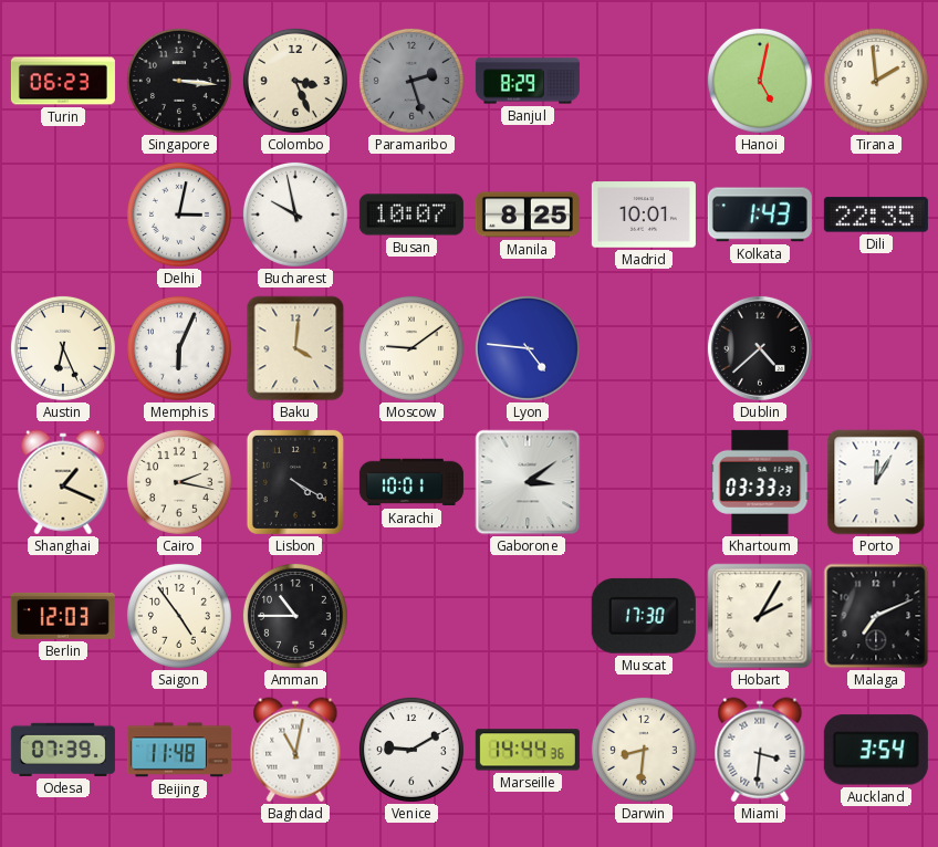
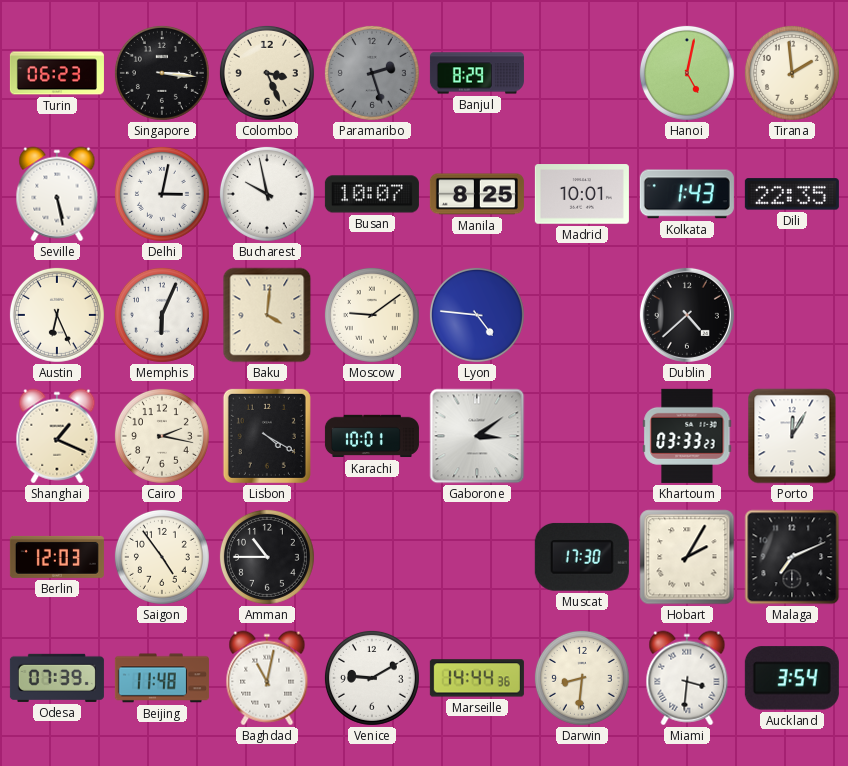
Seville: none -> 5:28
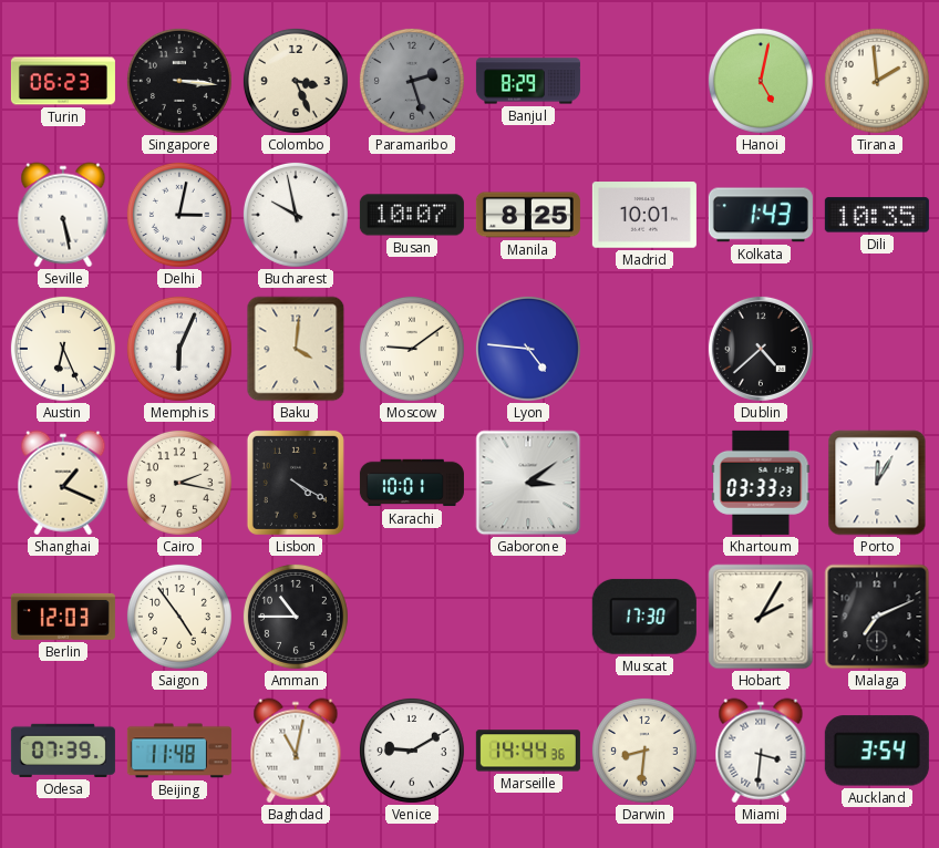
Dili: 22:35 -> 10:35
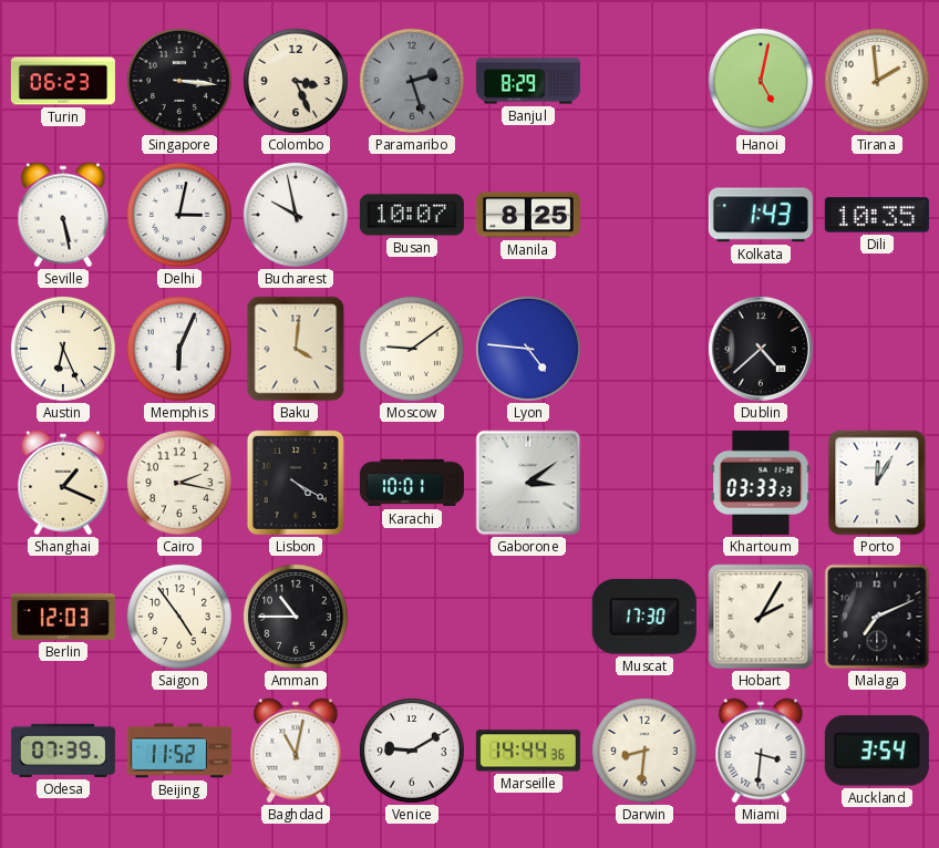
Madrid: 10:01 -> none
Beijing: 11:48 -> 11:52
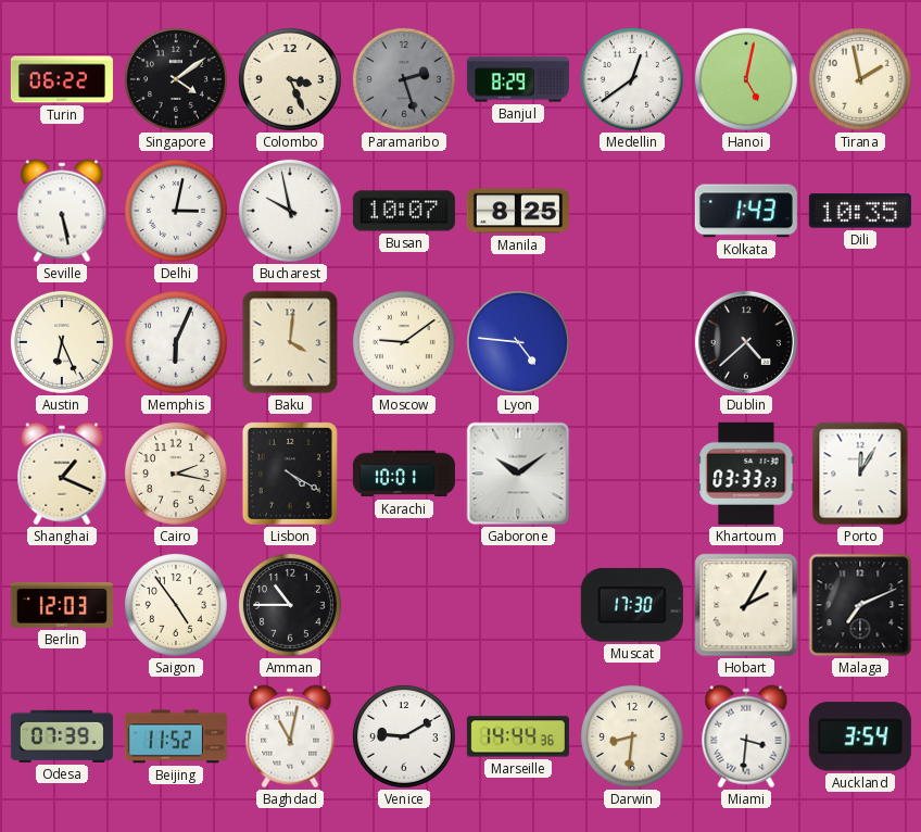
Turin: 06:23 -> 06:22
Singapore: 3:16 -> 4:09
Medellin: none -> 12:39
Tirana: 1:59 -> 1:58
Gaborone: 3:09 -> 10:09
